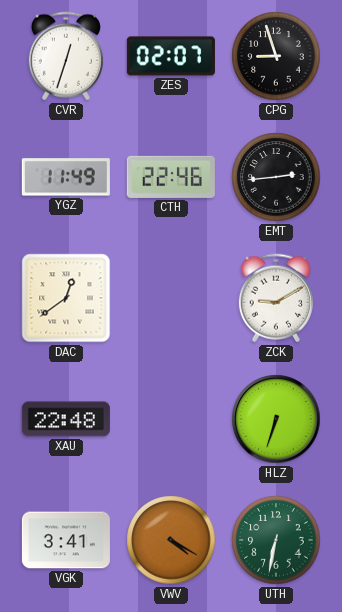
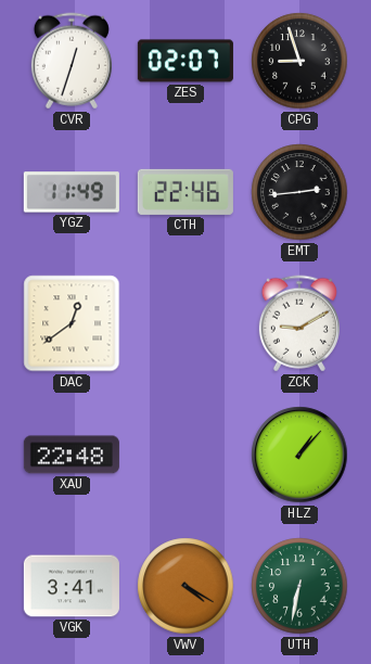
HLZ: 6:33 -> 1:07
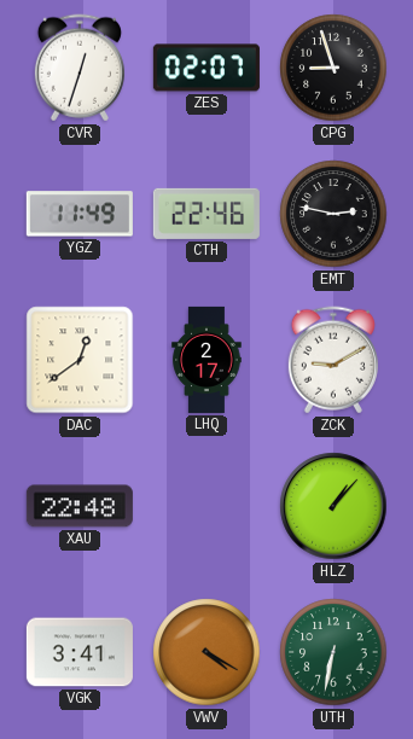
EMT: 2:44 -> 2:47
LHQ: none -> 2:17
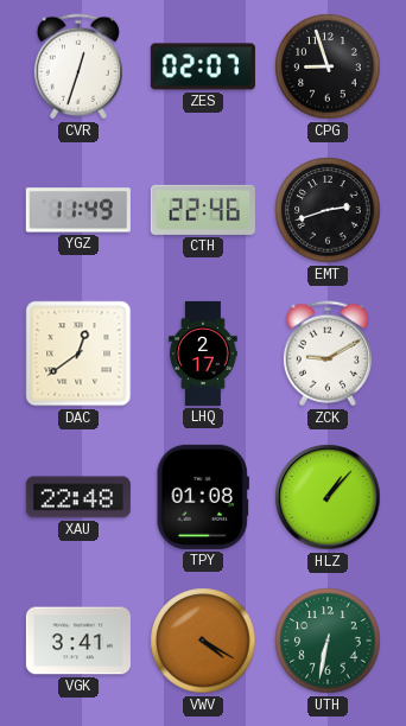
EMT: 2:47 -> 2:42
TPY: none -> 01:08
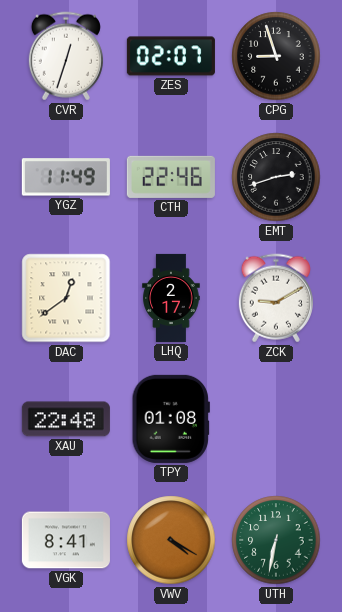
HLZ: 1:07 -> none
VGK: 3:41 -> 8:41
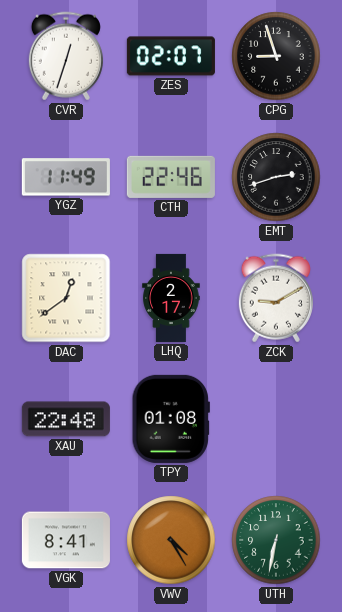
VWV: 4:20 -> 4:25
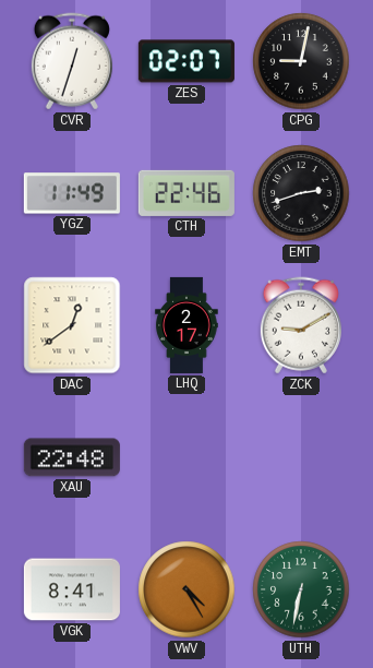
CPG: 8:57 -> 9:02
TPY: 01:08 -> none
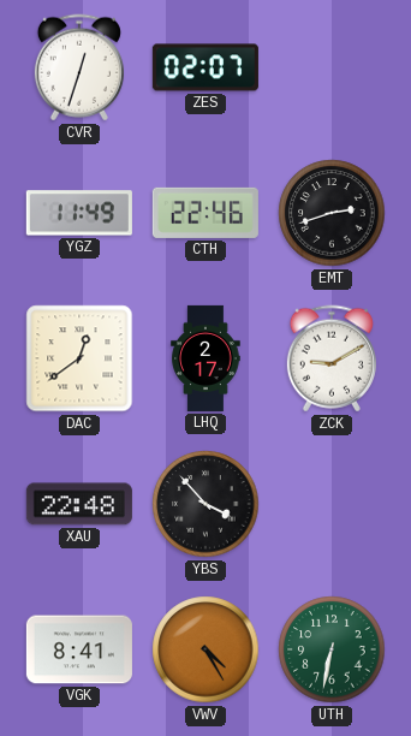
CPG: 9:02 -> none
YBS: none -> 3:53
